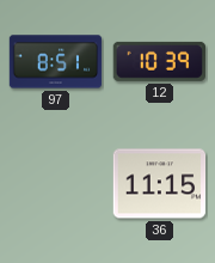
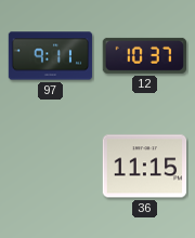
97: 8:51 -> 9:11
12: 10:39 -> 10:37
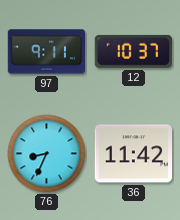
76: none -> 8:34
36: 11:15 -> 11:42
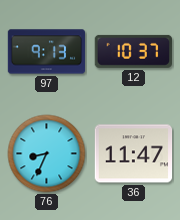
97: 9:11 -> 9:13
36: 11:42 -> 11:47
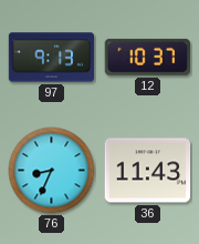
36: 11:47 -> 11:43
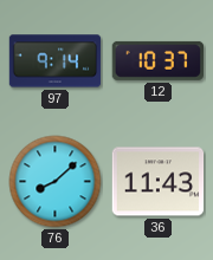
97: 9:13 -> 9:14
76: 8:34 -> 8:08
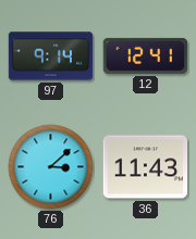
12: 10:37 -> 12:41
76: 8:08 -> 3:08
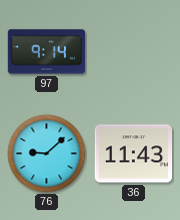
12: 12:41 -> none
76: 3:08 -> 9:08
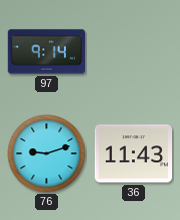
76: 9:08 -> 9:12
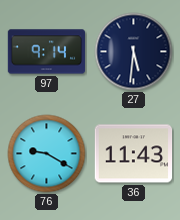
27: none -> 5:31
76: 9:12 -> 9:20
